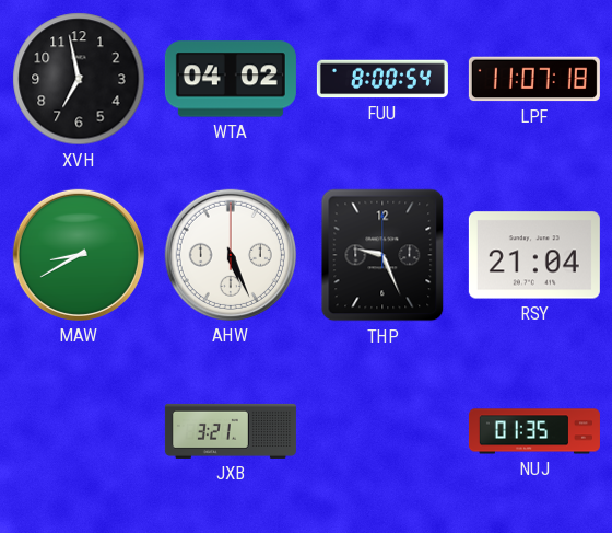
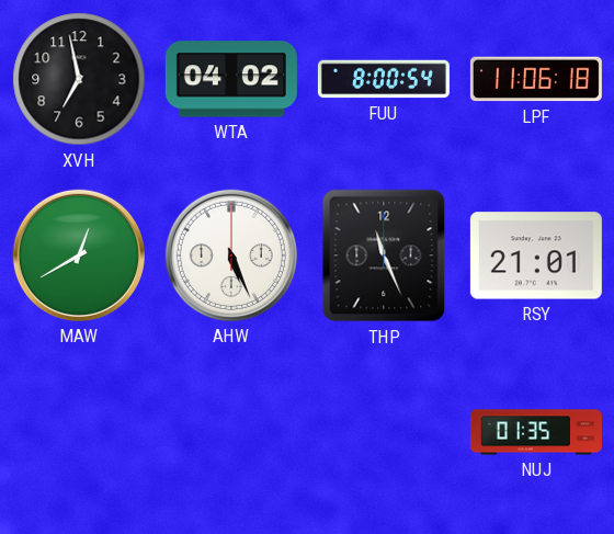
LPF: 11:07 -> 11:06
MAW: 8:40 -> 12:40
THP: 9:26 -> 11:26
RSY: 21:04 -> 21:01
JXB: 3:21 -> none
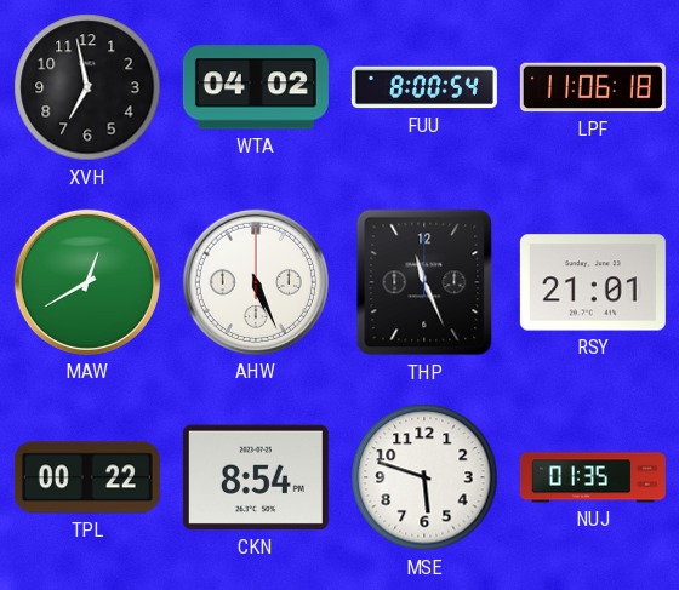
TPL: none -> 00:22
CKN: none -> 8:54
MSE: none -> 5:48
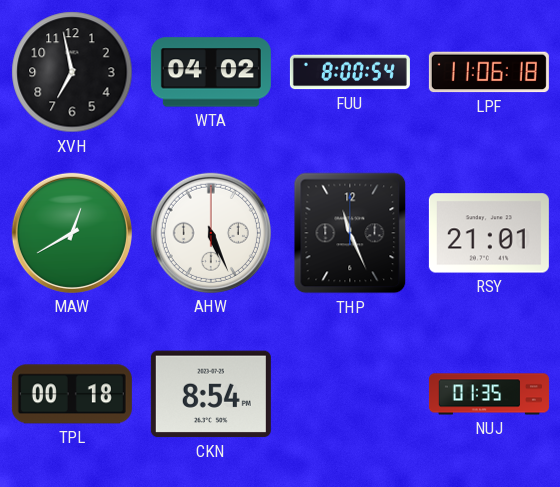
TPL: 00:22 -> 00:18
MSE: 5:48 -> none
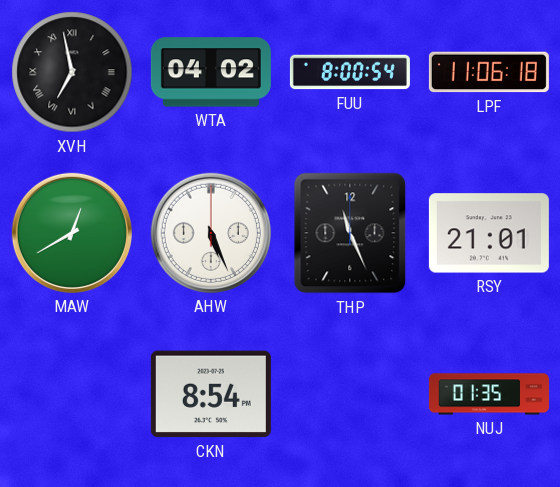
XVH numerals: Arabic -> Roman
TPL: 00:18 -> none
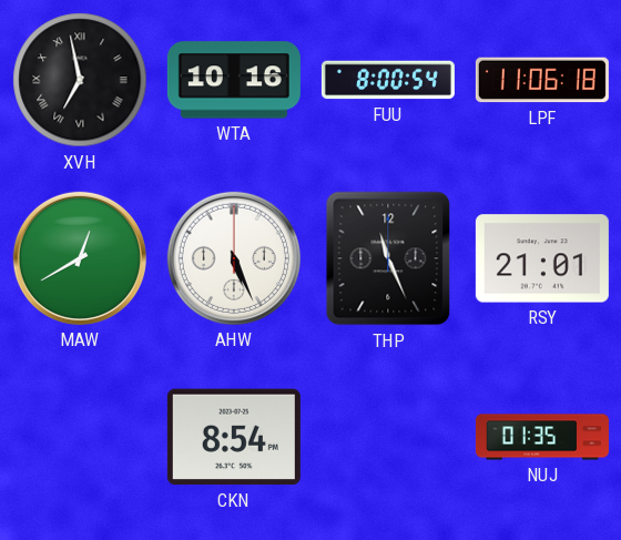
WTA: 04:02 -> 10:16
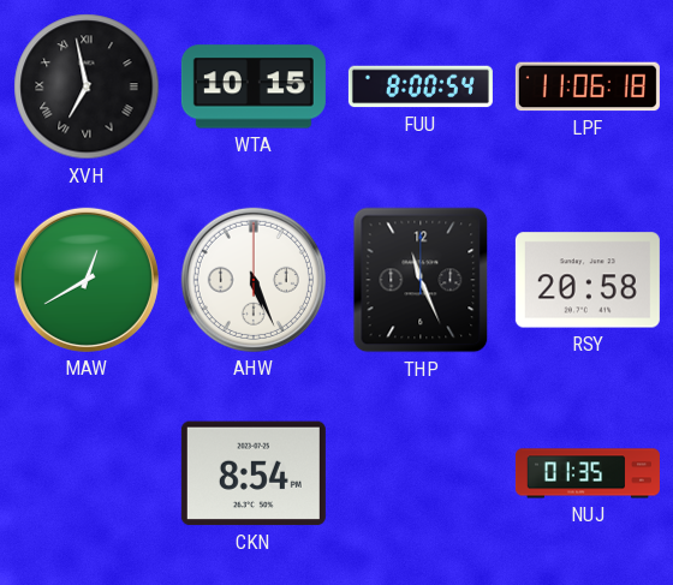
WTA: 10:16 -> 10:15
RSY: 21:01 -> 20:58
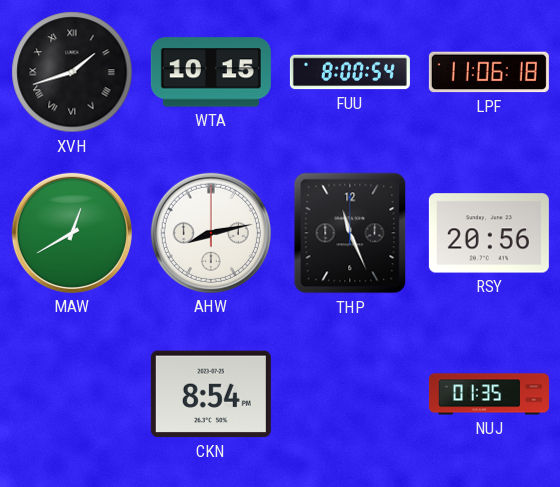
XVH: 6:58 -> 1:42
AHW: 5:26 -> 8:13
RSY: 20:58 -> 20:56
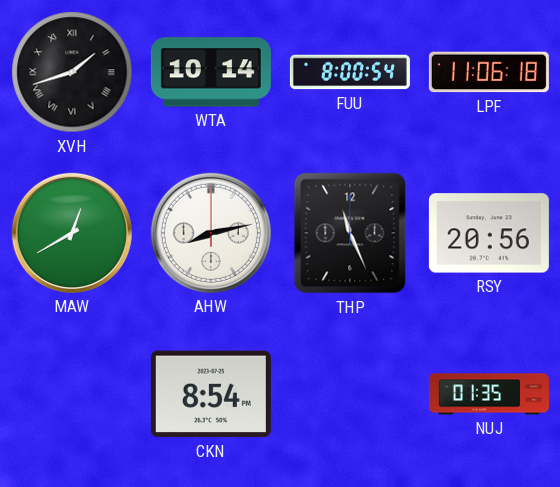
WTA: 10:15 -> 10:14
